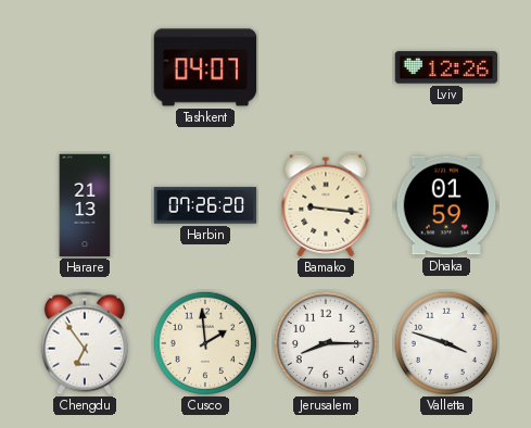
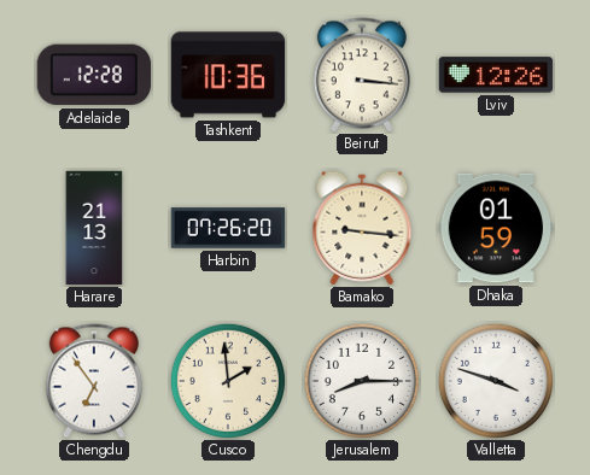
Adelaide: none -> 12:28
Tashkent: 04:07 -> 10:36
Beirut: none -> 3:16
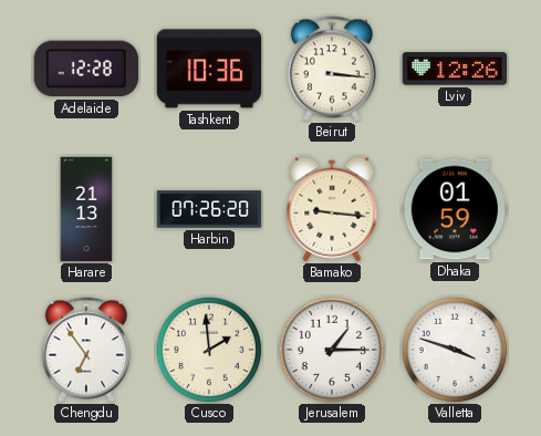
Jerusalem: 8:15 -> 1:15
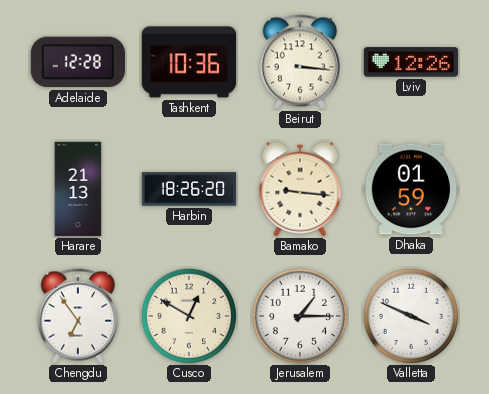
Harbin: 07:26 -> 18:26
Cusco: 1:59 -> 12:50
Valletta: 3:48 -> 3:49
